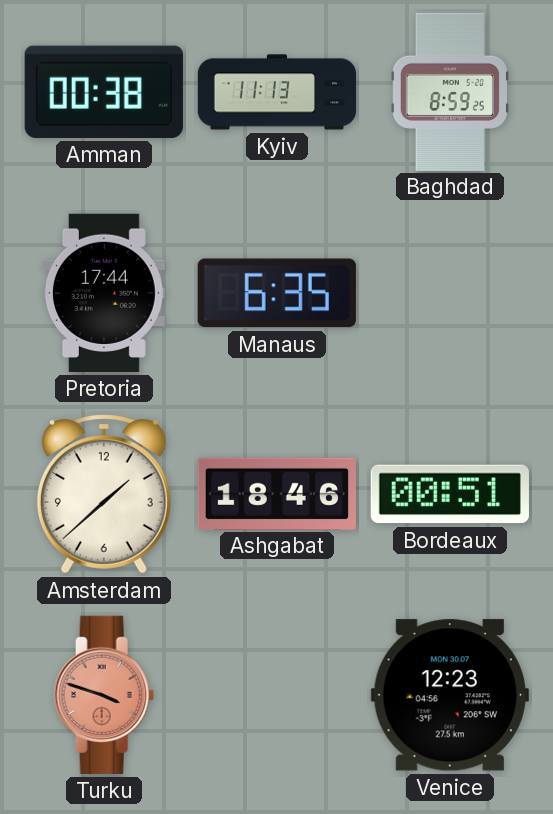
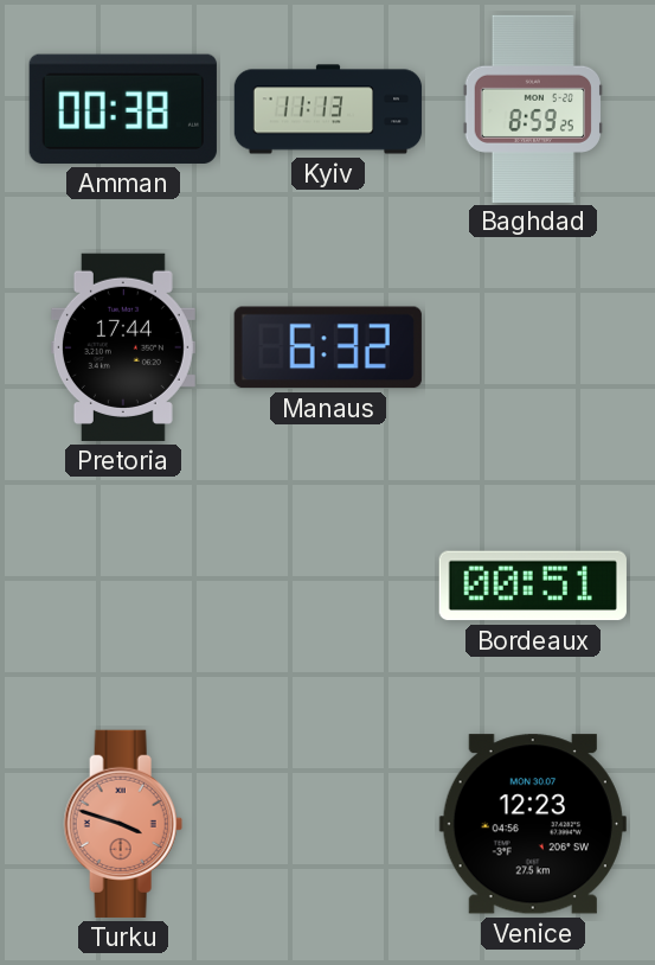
Manaus: 6:35 -> 6:32
Amsterdam: 1:38 -> none
Ashgabat: 18:46 -> none
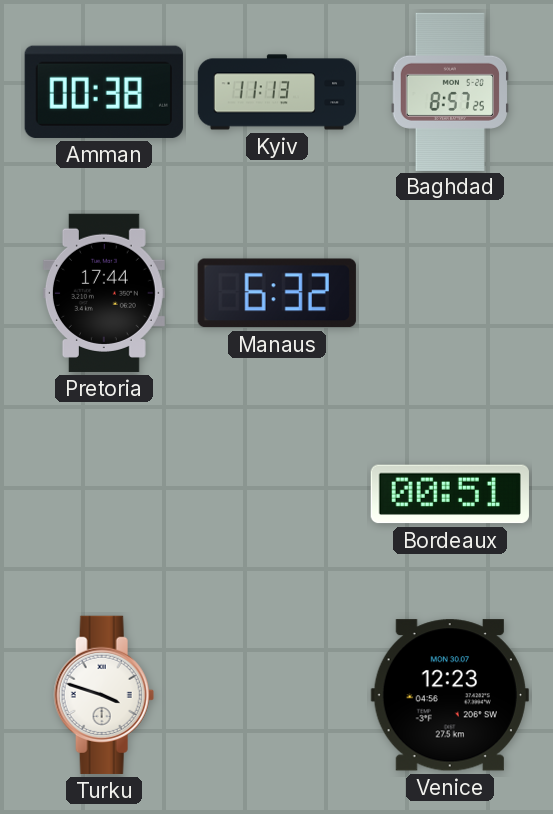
Baghdad: 8:59 -> 8:57
Turku dial: salmon -> white
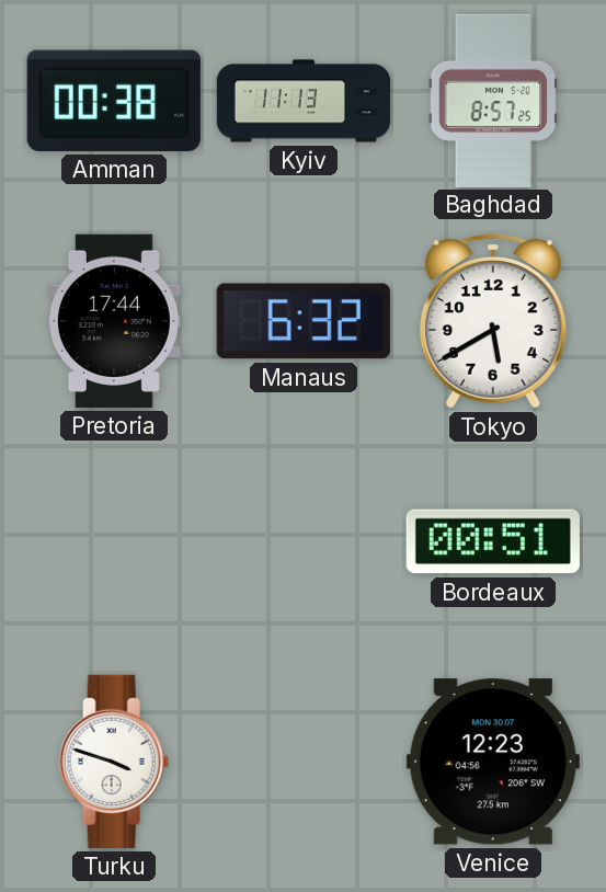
Tokyo: none -> 5:40
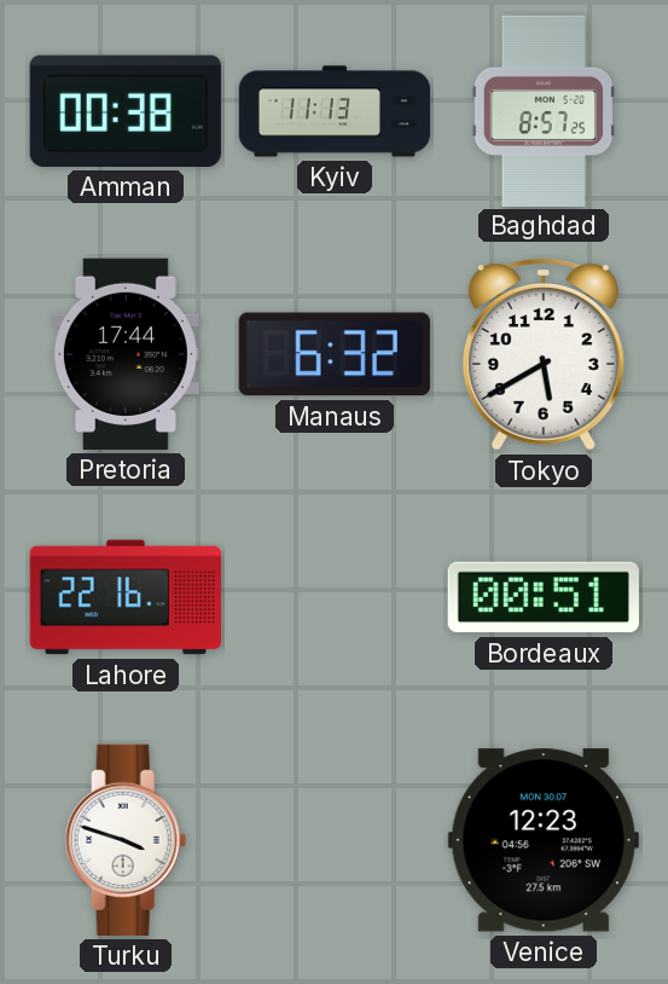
Lahore: none -> 22:16
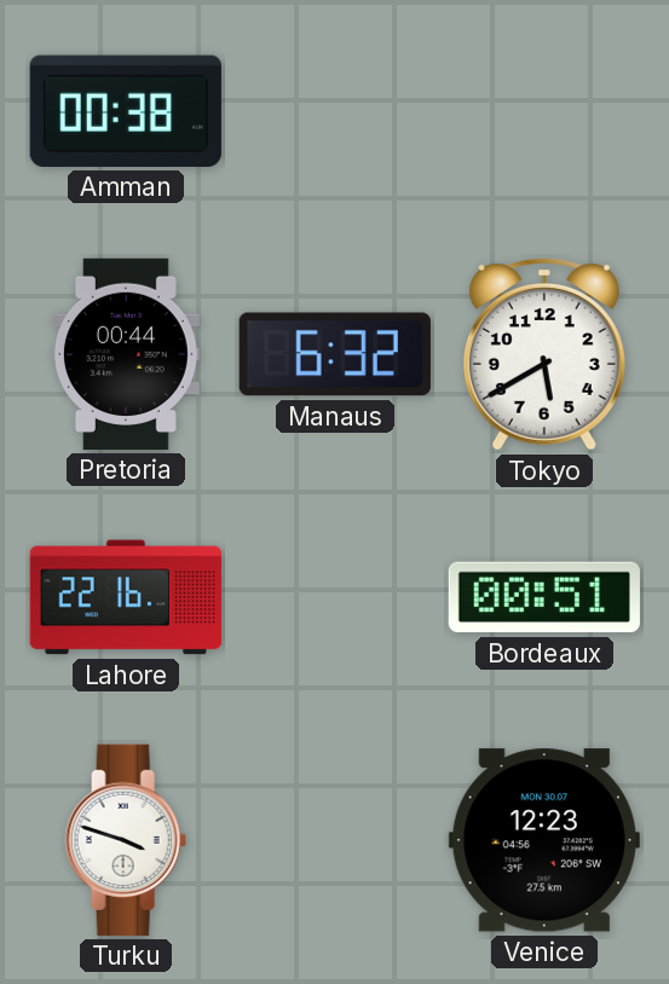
Kyiv: 11:13 -> none
Baghdad: 8:57 -> none
Pretoria: 17:44 -> 00:44
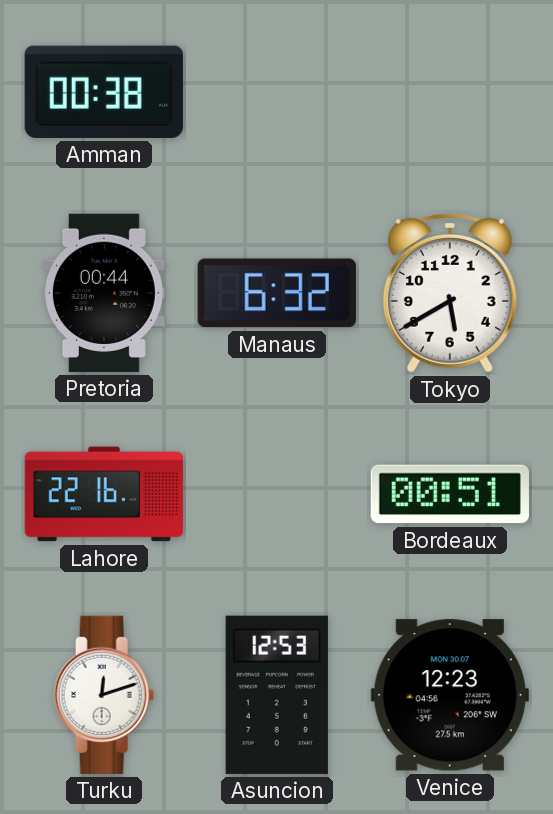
Turku: 3:48 -> 12:12
Asuncion: none -> 12:53
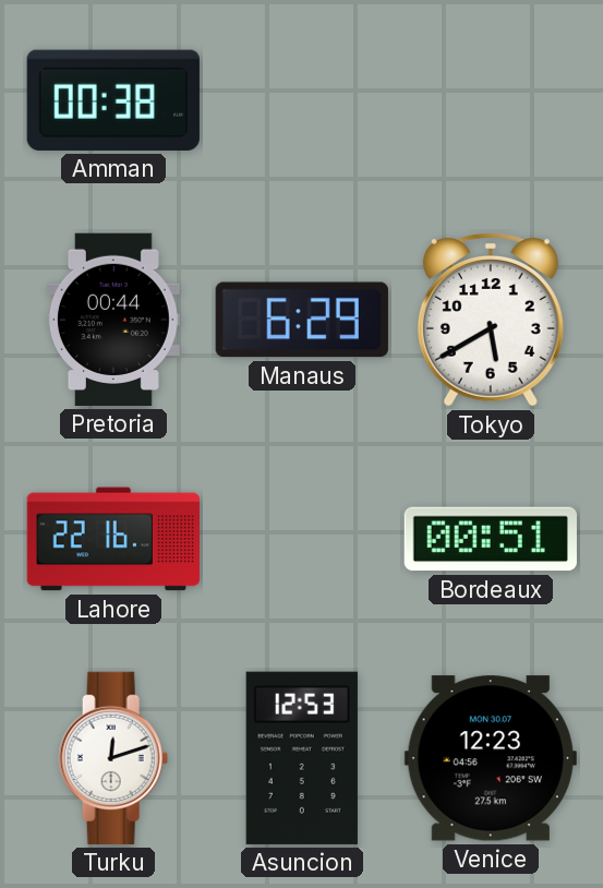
Manaus: 6:32 -> 6:29
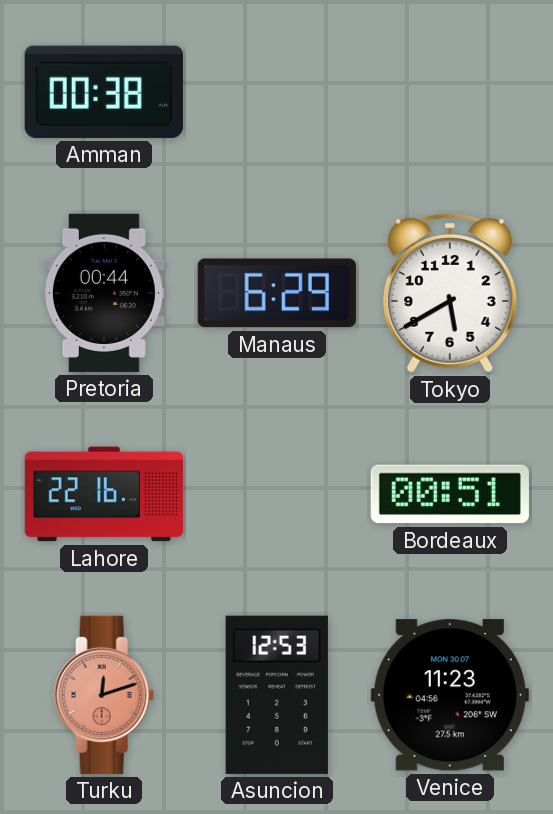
Turku dial: white -> salmon
Venice: 12:23 -> 11:23
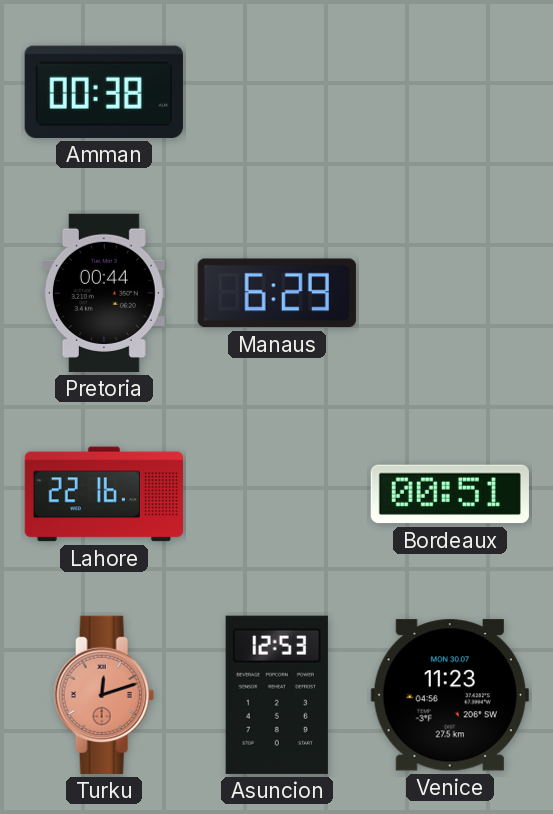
Tokyo: 5:40 -> none
